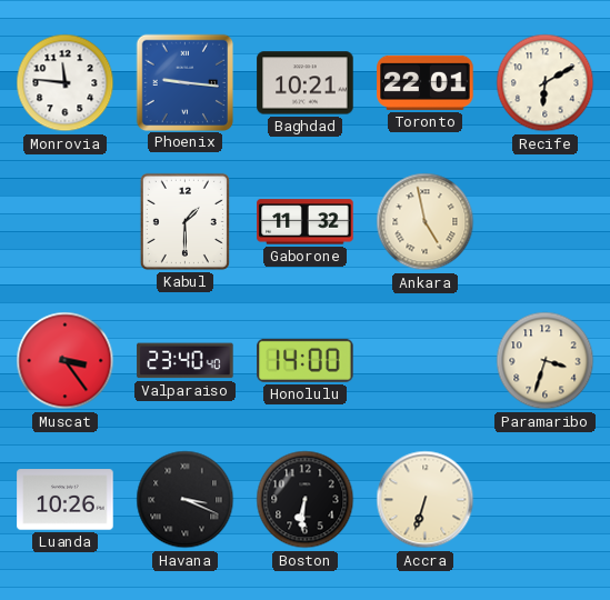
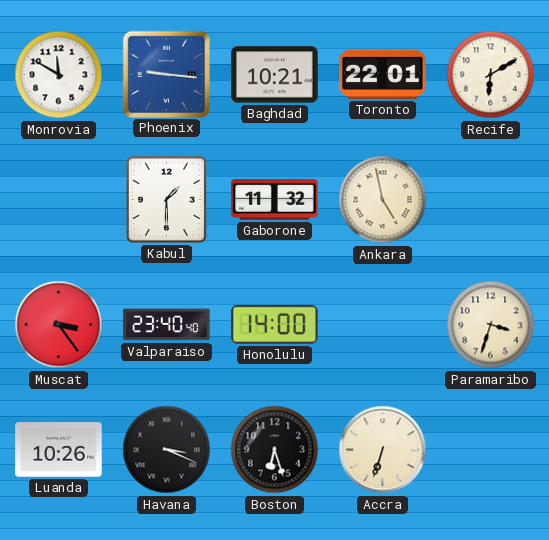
Monrovia: 11:46 -> 11:50
Boston: 6:31 -> 6:27
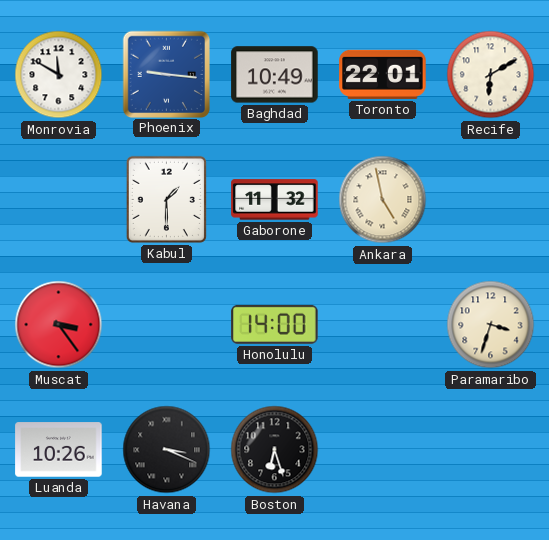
Baghdad: 10:21 -> 10:49
Valparaiso: 23:40 -> none
Accra: 6:33 -> none
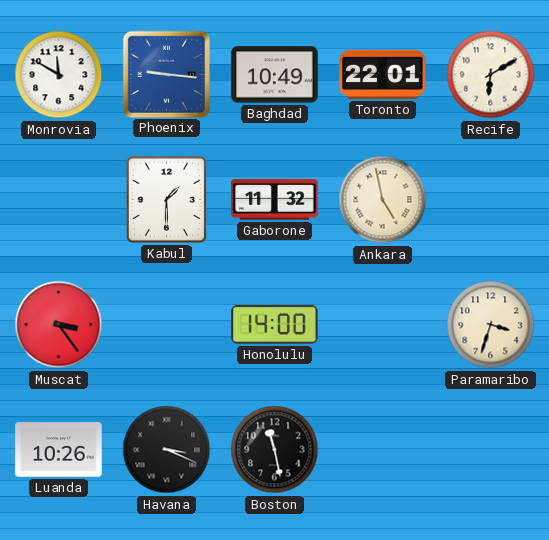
Boston: 6:27 -> 11:28
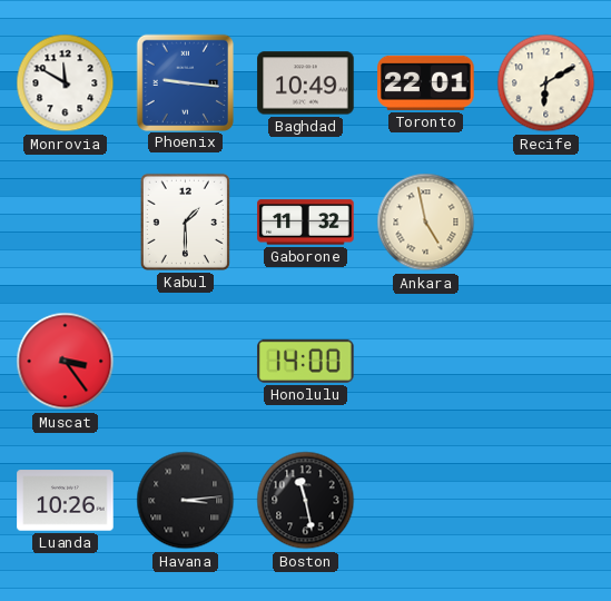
Paramaribo: 3:33 -> none
Havana: 3:19 -> 3:14
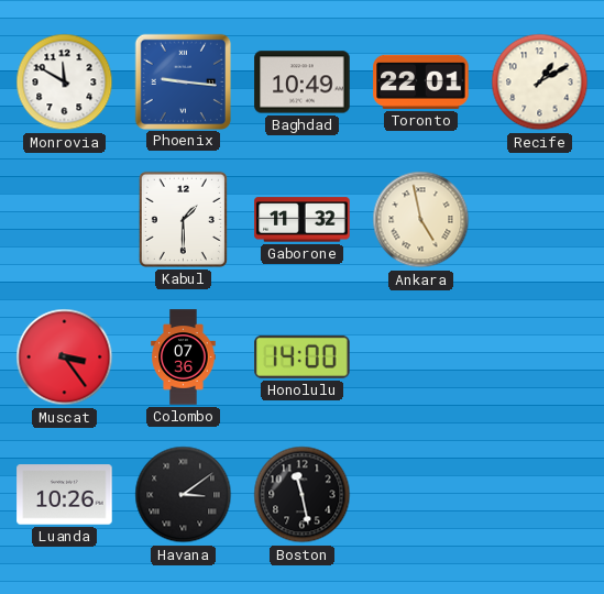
Recife: 6:10 -> 1:10
Colombo: none -> 07:36
Havana: 3:14 -> 3:09
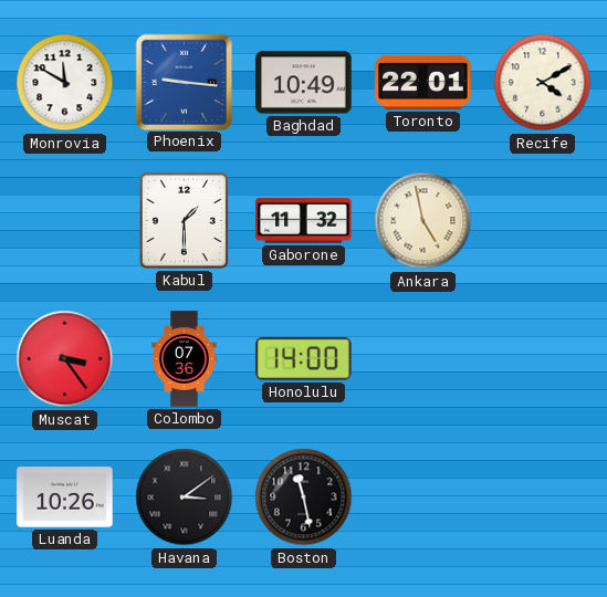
Recife: 1:10 -> 4:10
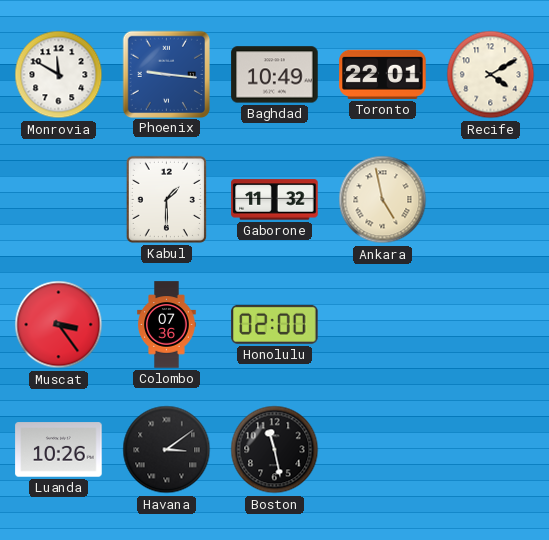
Honolulu: 14:00 -> 02:00
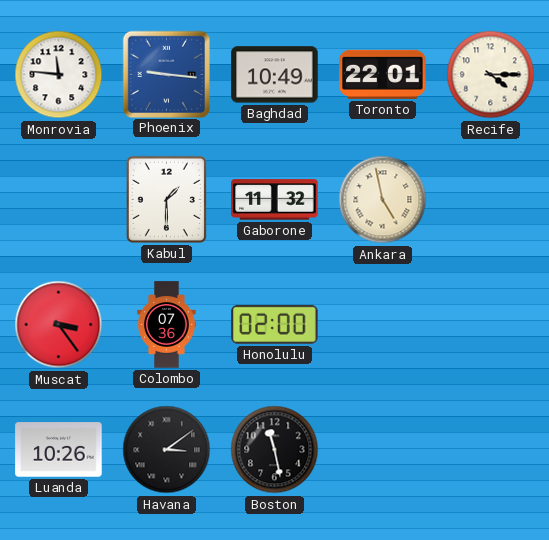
Monrovia: 11:50 -> 11:46
Recife: 4:10 -> 4:15
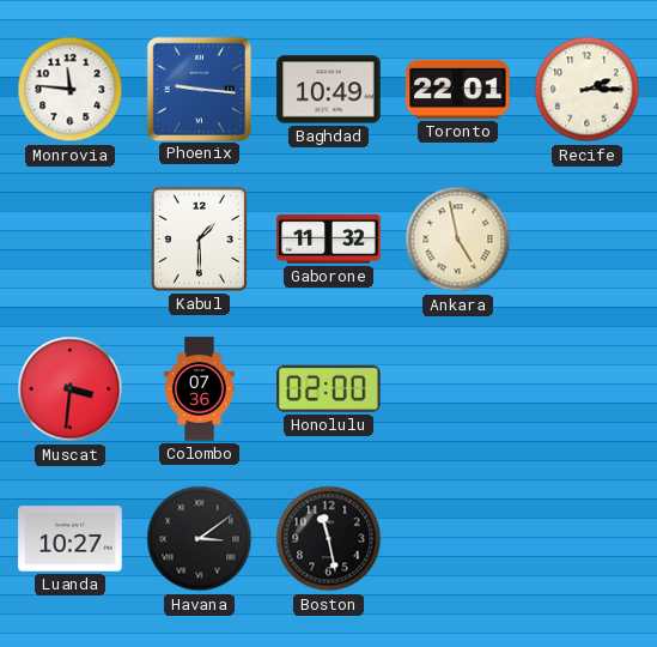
Recife: 4:15 -> 2:15
Muscat: 3:24 -> 3:31
Luanda: 10:26 -> 10:27
